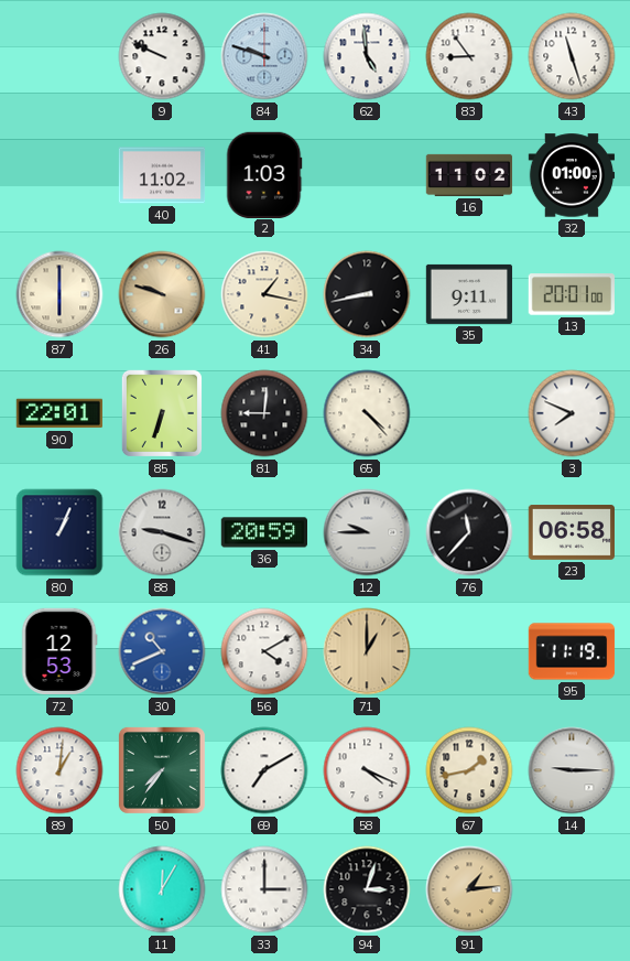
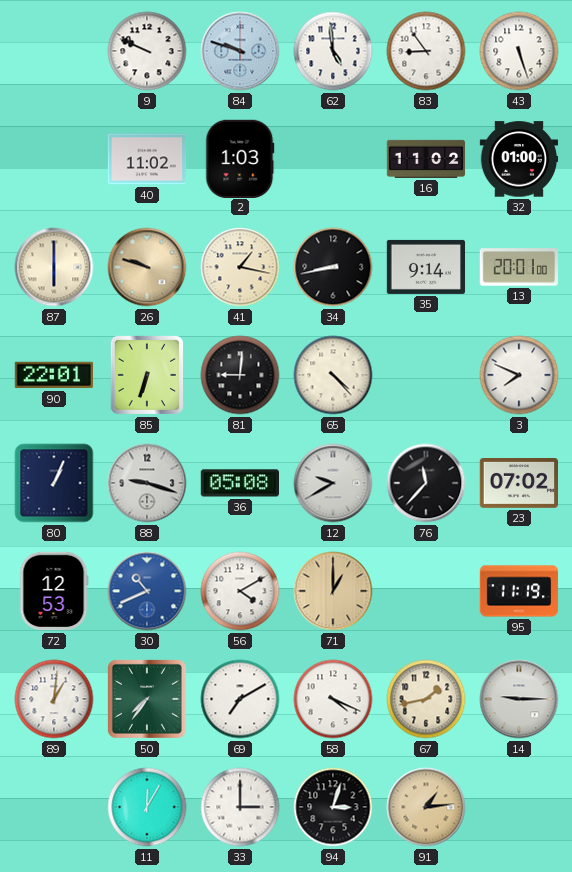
43: 11:27 -> 5:27
35: 9:11 -> 9:14
36: 20:59 -> 05:08
12: 9:45 -> 9:40
23: 06:58 -> 07:02
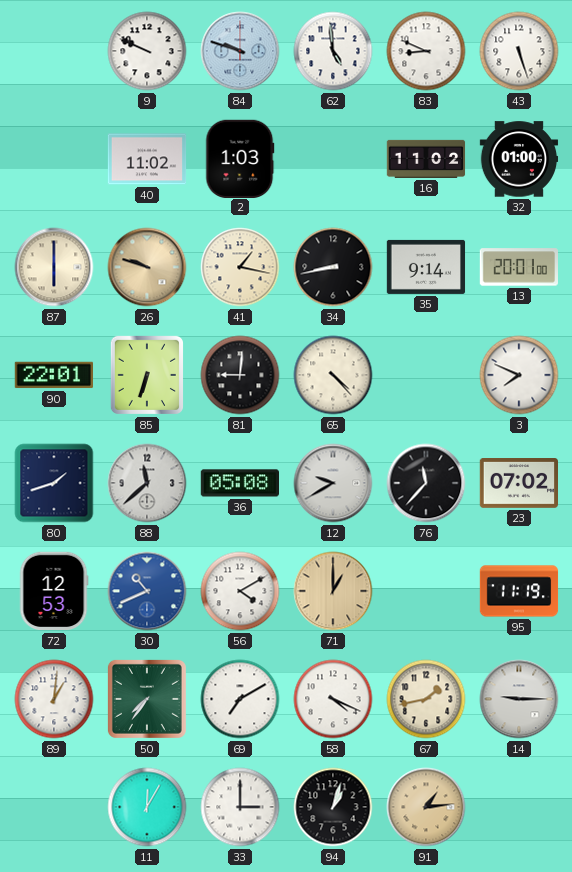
83: 8:54 -> 8:49
80: 1:04 -> 1:42
88: 9:18 -> 11:38
94: 3:03 -> 1:03
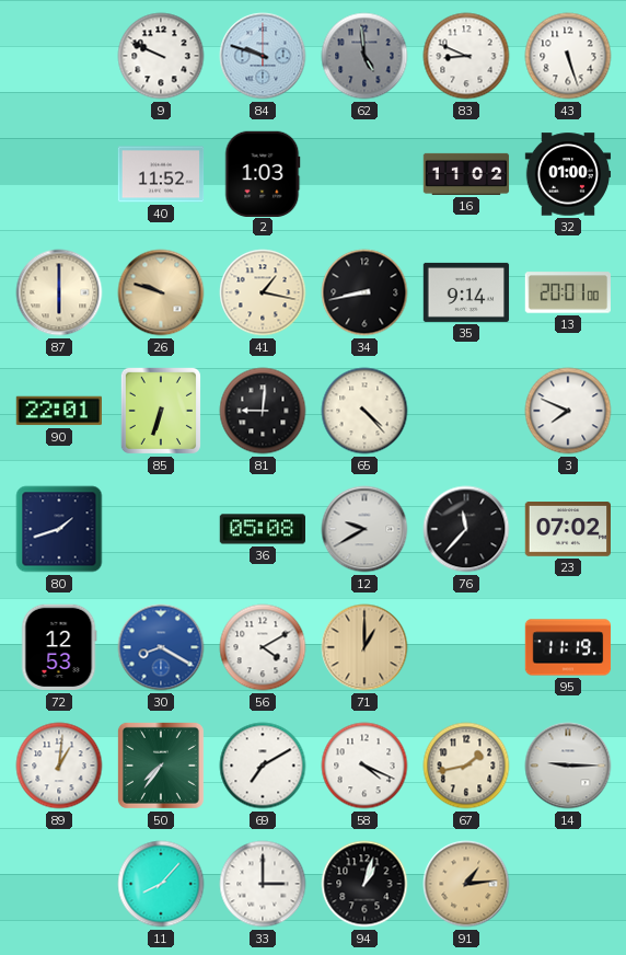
62 dial: white -> grey
40: 11:02 -> 11:52
88: 11:38 -> none
30: 10:41 -> 8:20
11: 12:05 -> 8:07
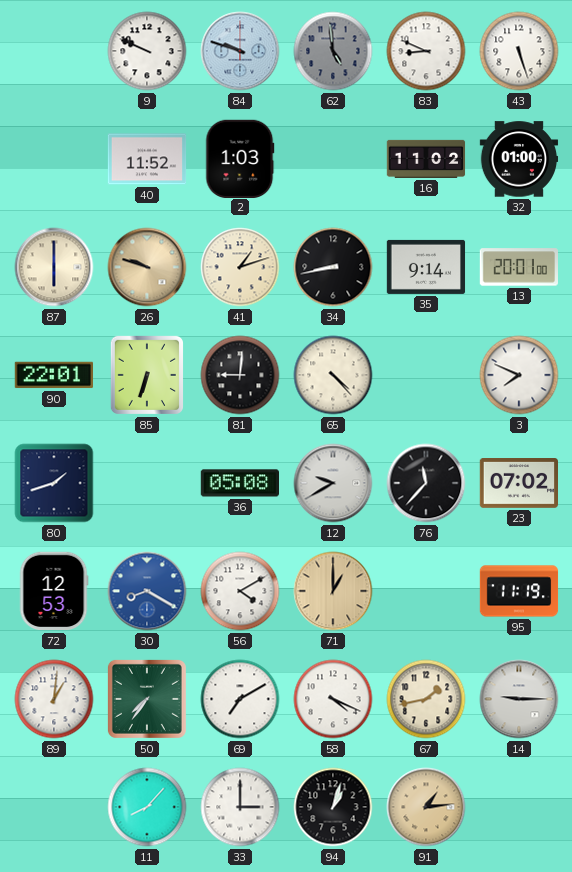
41: 1:17 -> 1:12
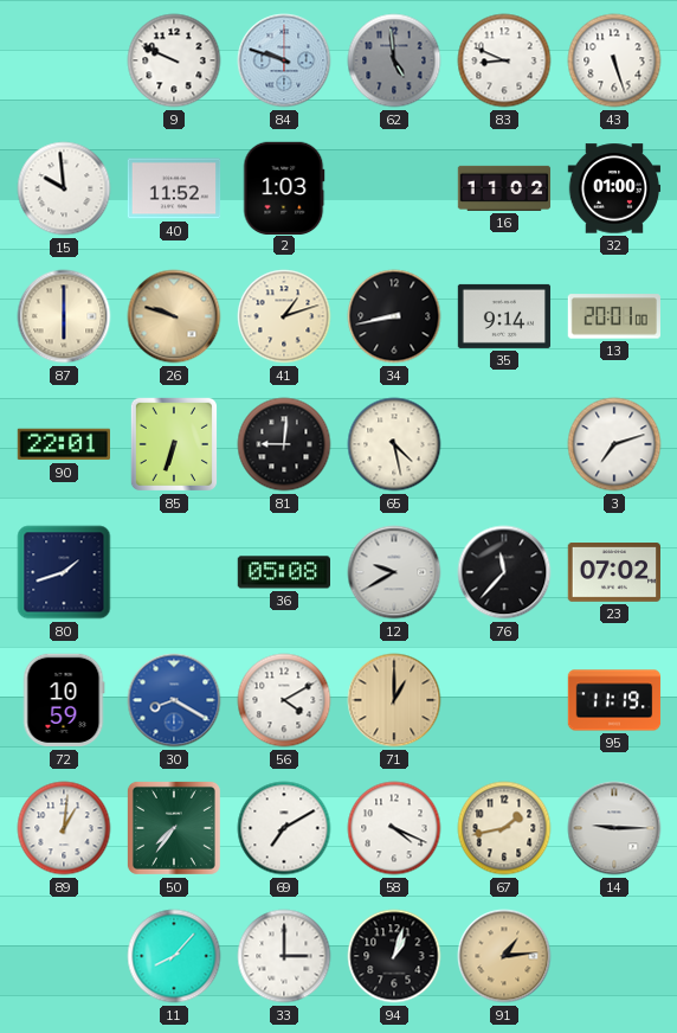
15: none -> 9:59
65: 4:23 -> 4:28
3: 7:49 -> 7:12
72: 12:53 -> 10:59
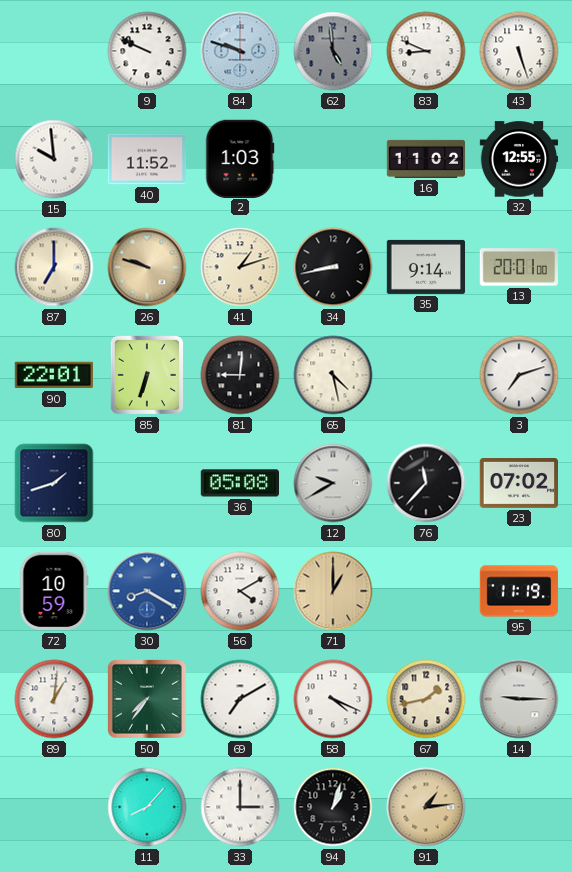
32: 01:00 -> 12:55
87: 6:00 -> 7:00
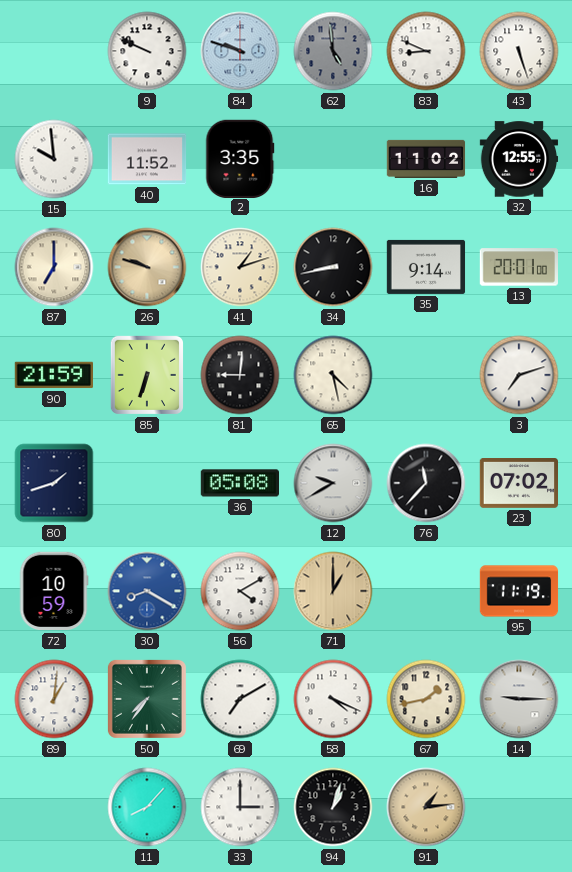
2: 1:03 -> 3:35
90: 22:01 -> 21:59
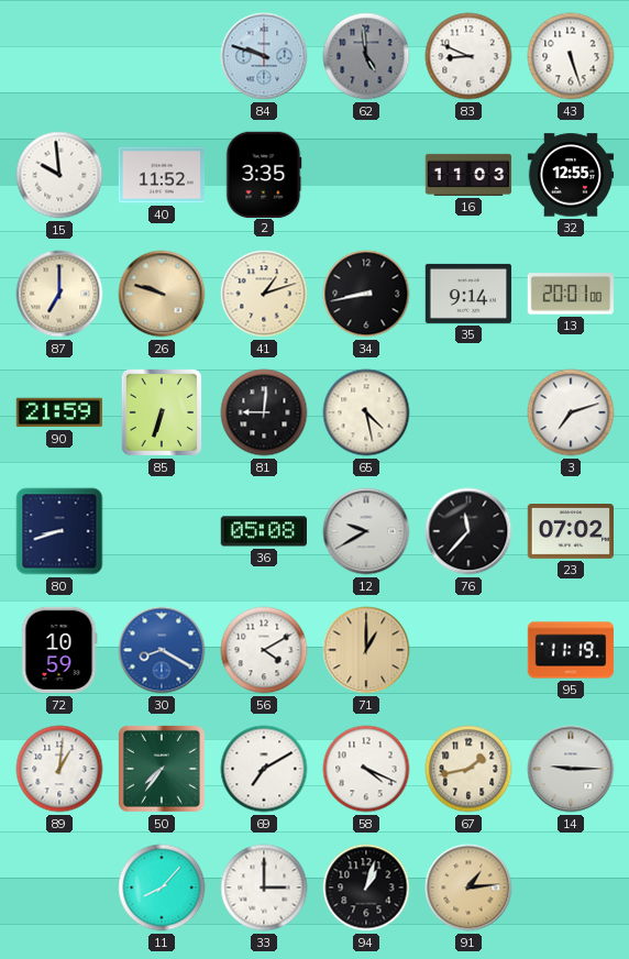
9: 9:49 -> none
16: 11:02 -> 11:03
80: 1:42 -> 8:42
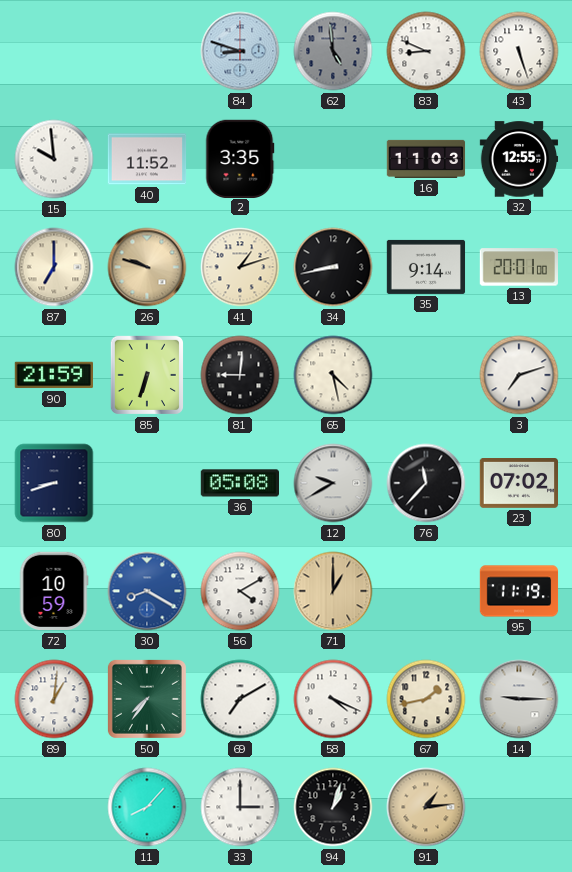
84: 9:48 -> 8:48
